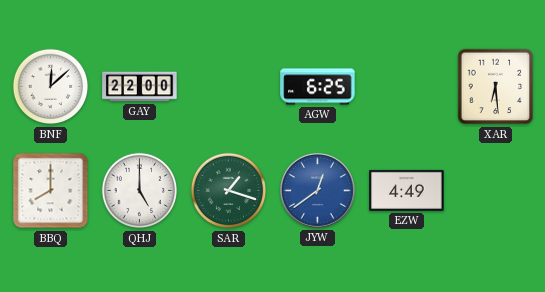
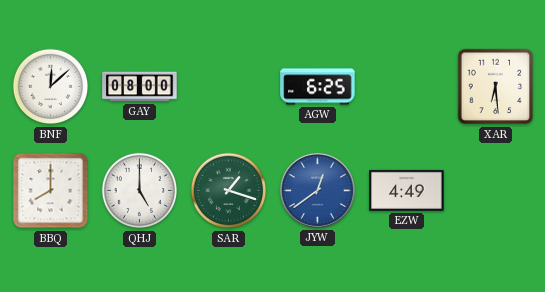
GAY: 22:00 -> 08:00
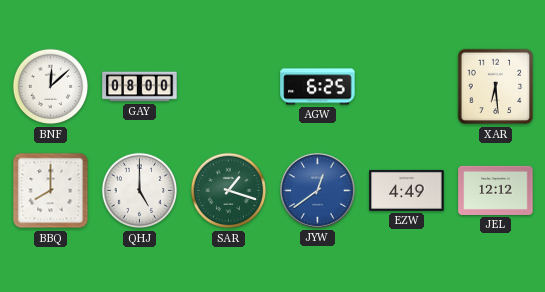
JEL: none -> 12:12
